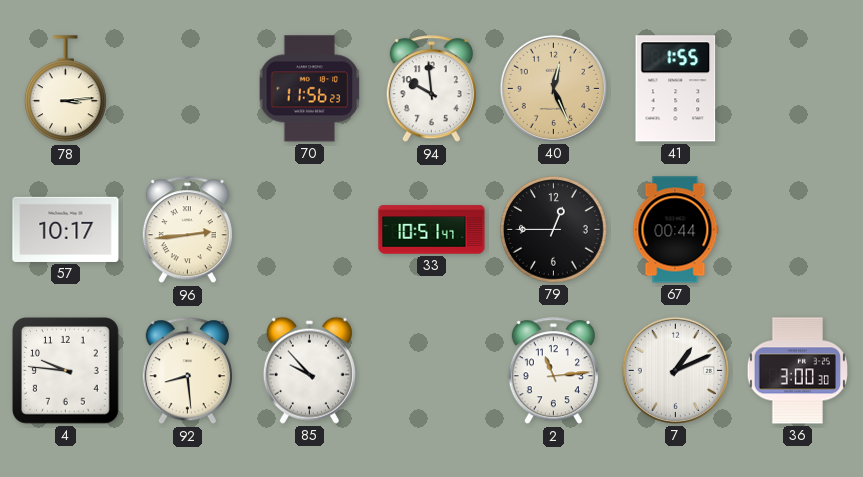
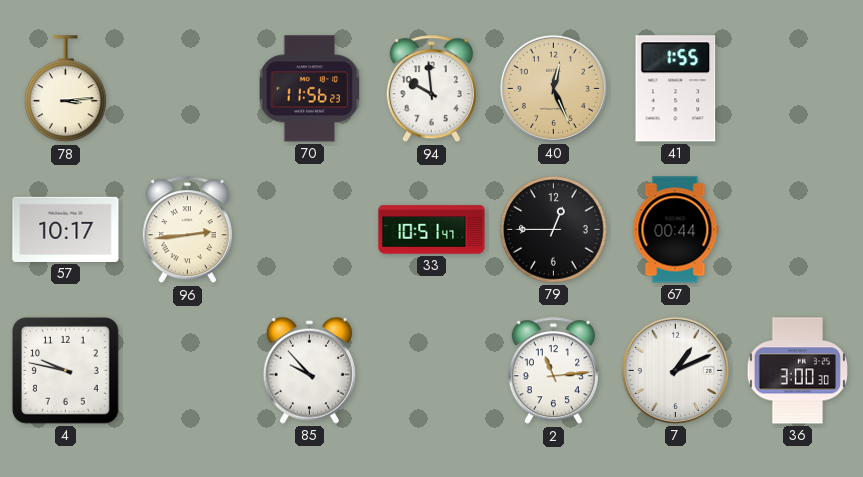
4: 9:46 -> 9:47
92: 8:29 -> none
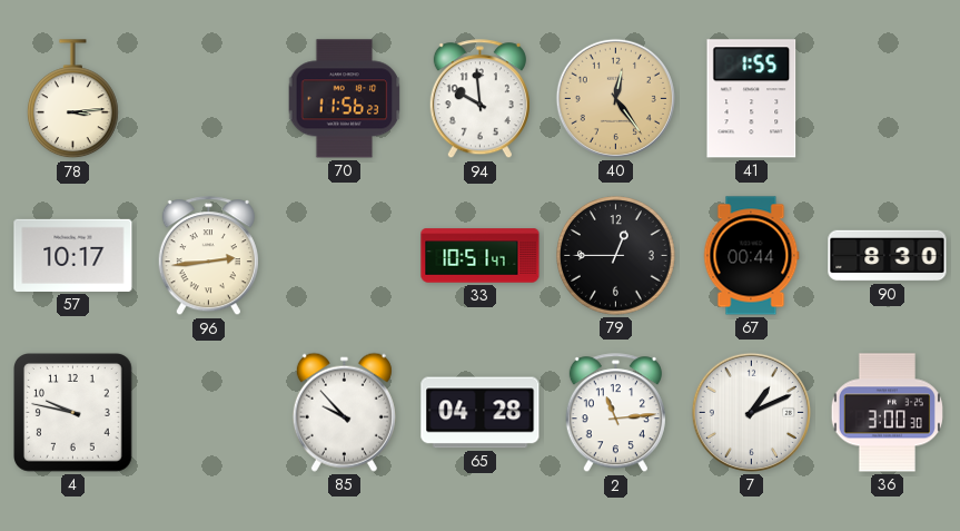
40: 12:26 -> 12:24
90: none -> 8:30
65: none -> 04:28
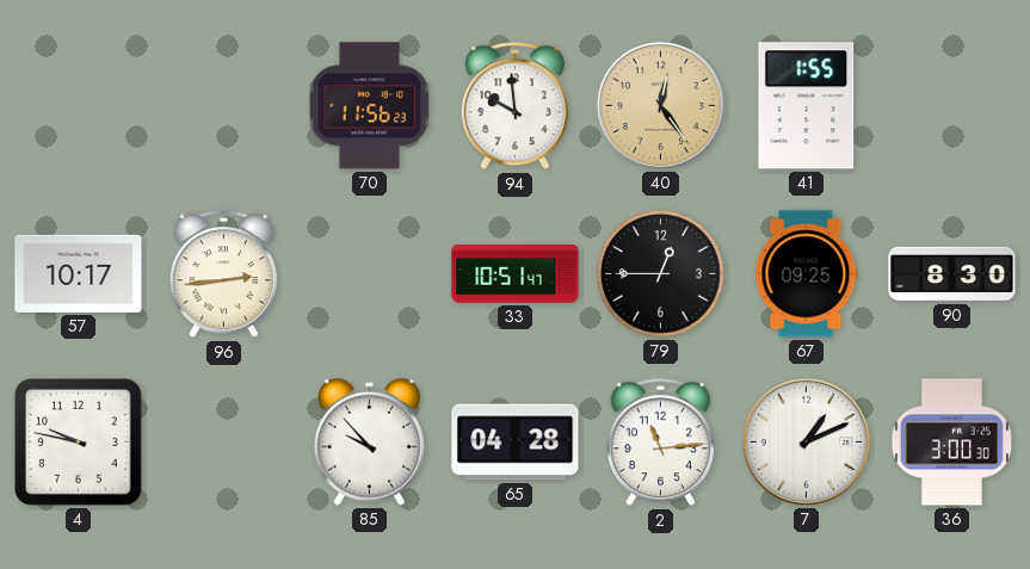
78: 3:14 -> none
67: 00:44 -> 09:25
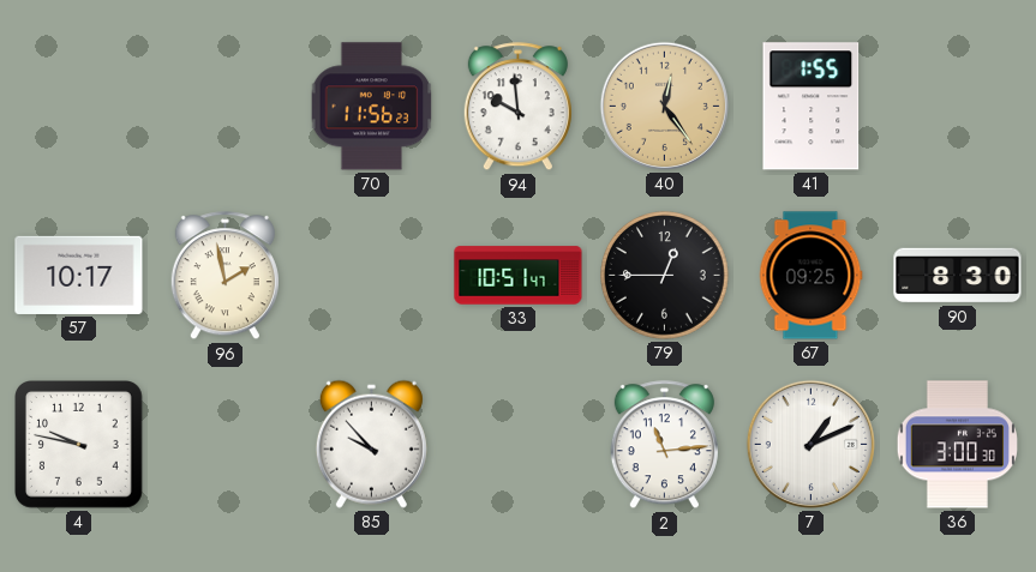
96: 2:44 -> 1:58
65: 04:28 -> none
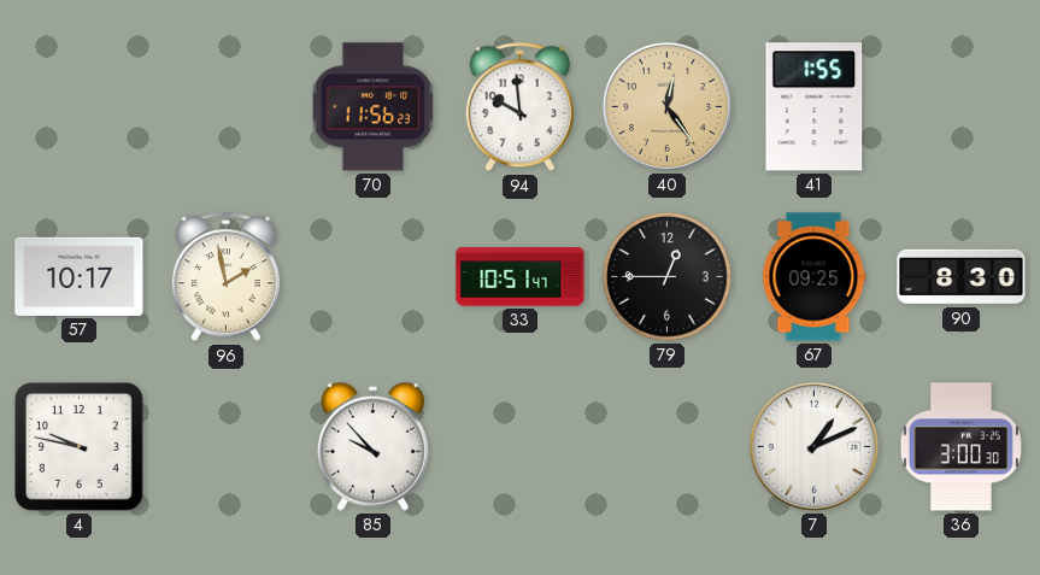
2: 11:14 -> none
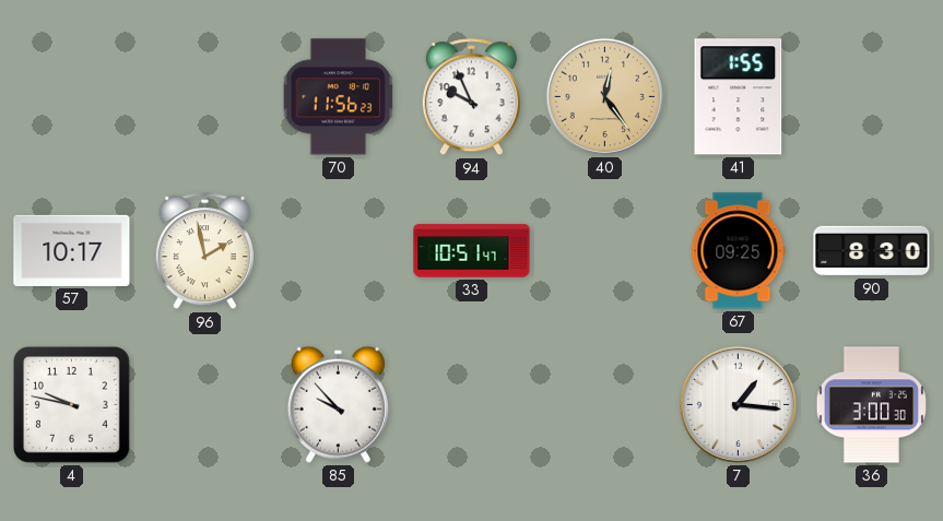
94: 9:59 -> 9:56
79: 12:45 -> none
7: 1:11 -> 1:16
